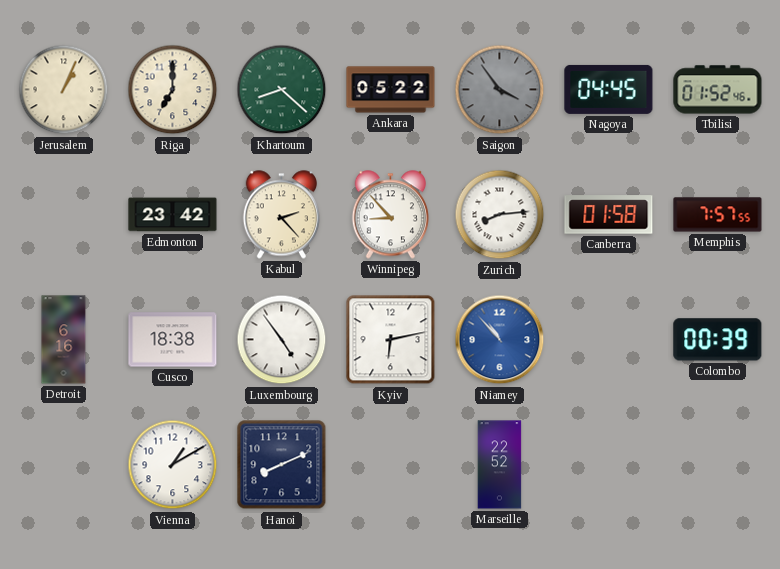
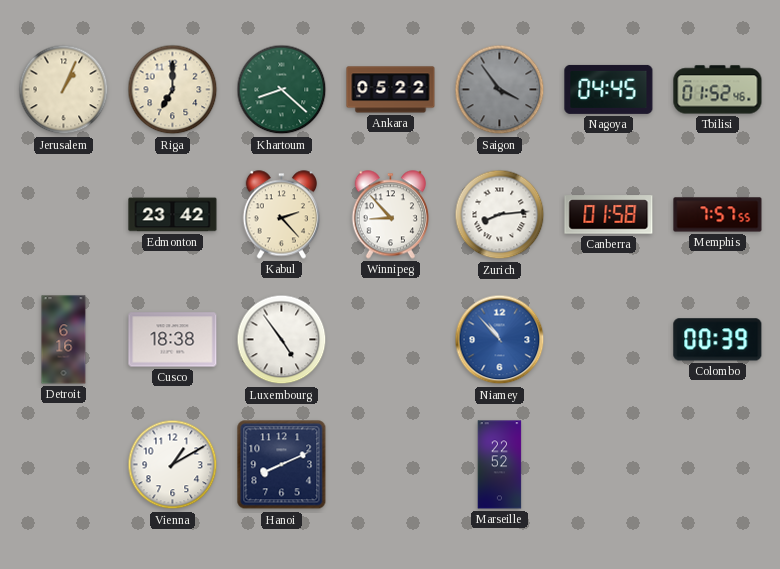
Kyiv: 6:13 -> none
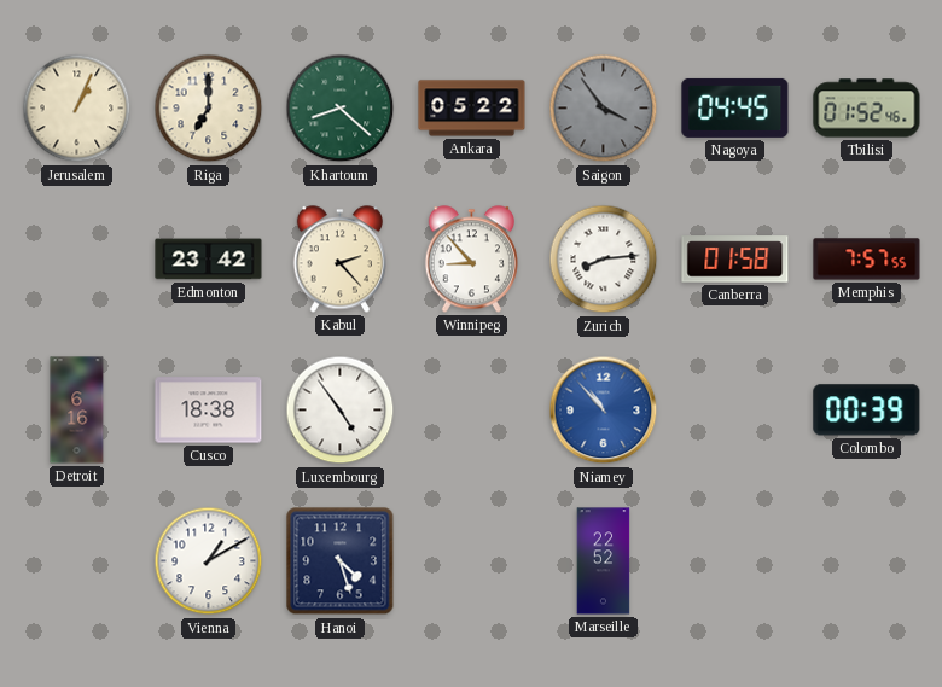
Hanoi: 8:11 -> 4:27
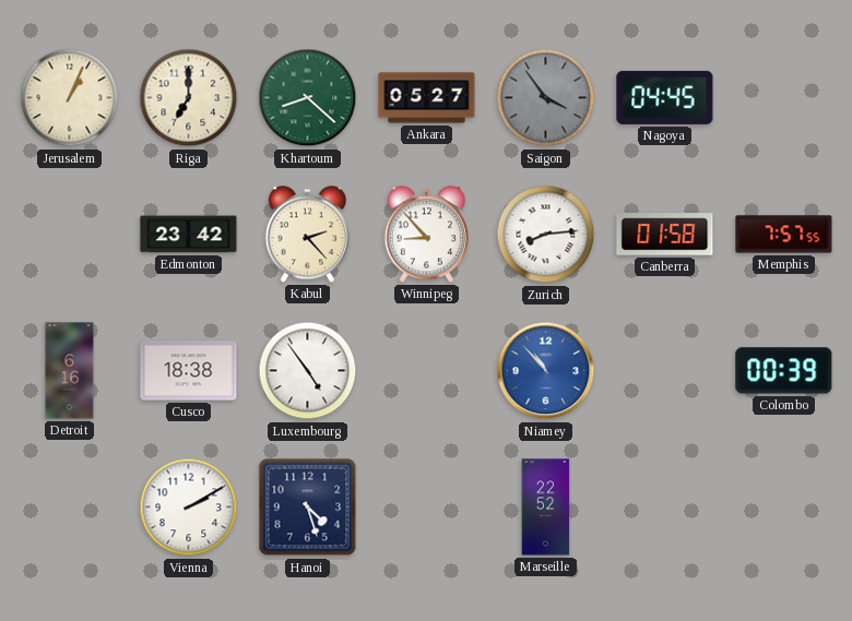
Ankara: 05:22 -> 05:27
Tbilisi: 01:52 -> none
Vienna: 1:10 -> 2:10
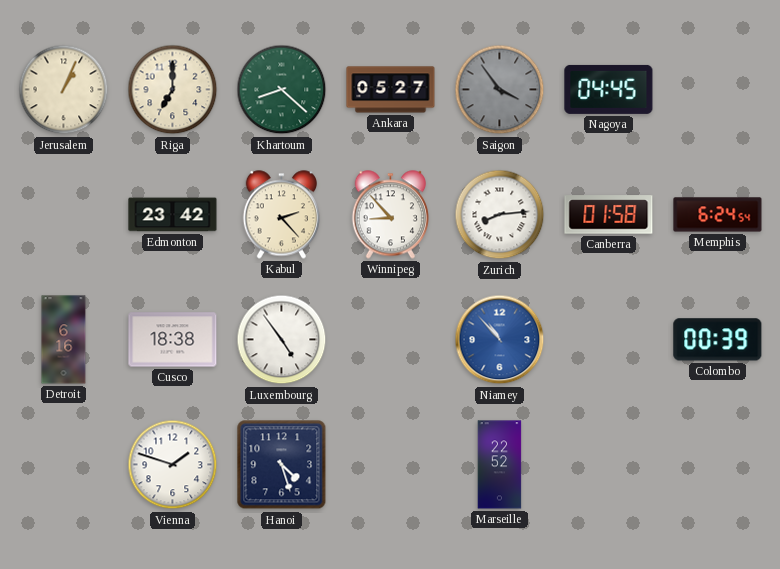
Memphis: 7:57 -> 6:24
Vienna: 2:10 -> 1:48
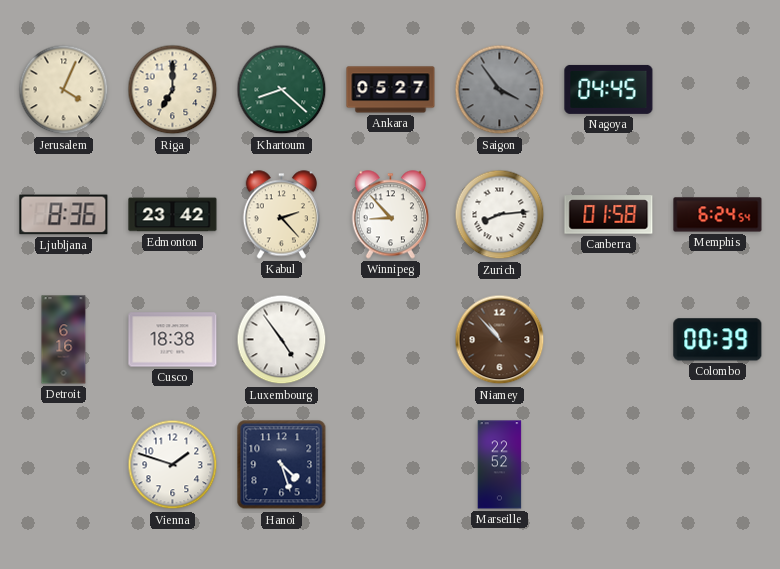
Jerusalem: 1:04 -> 4:04
Ljubljana: none -> 8:36
Niamey dial: blue -> brown
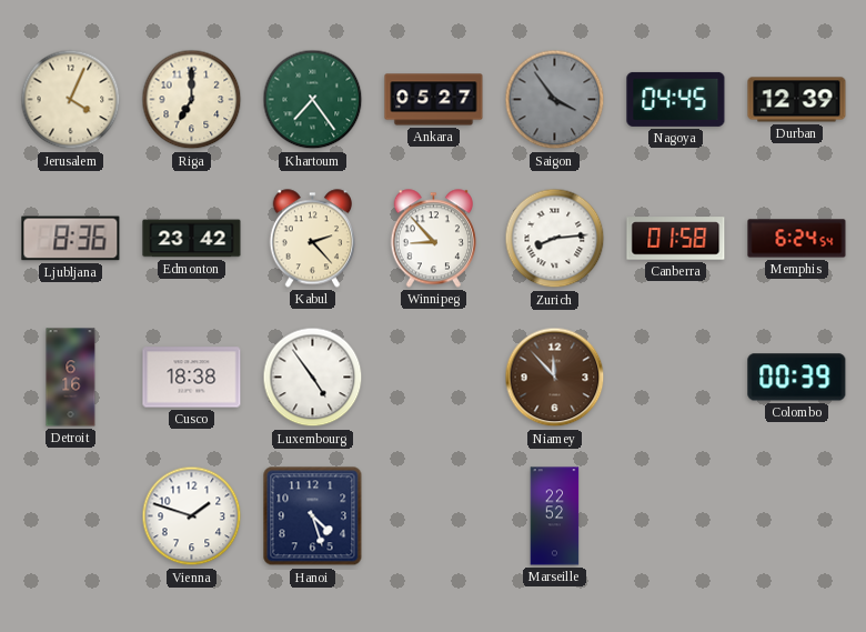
Khartoum: 8:22 -> 7:24
Durban: none -> 12:39
Niamey: 10:53 -> 11:53
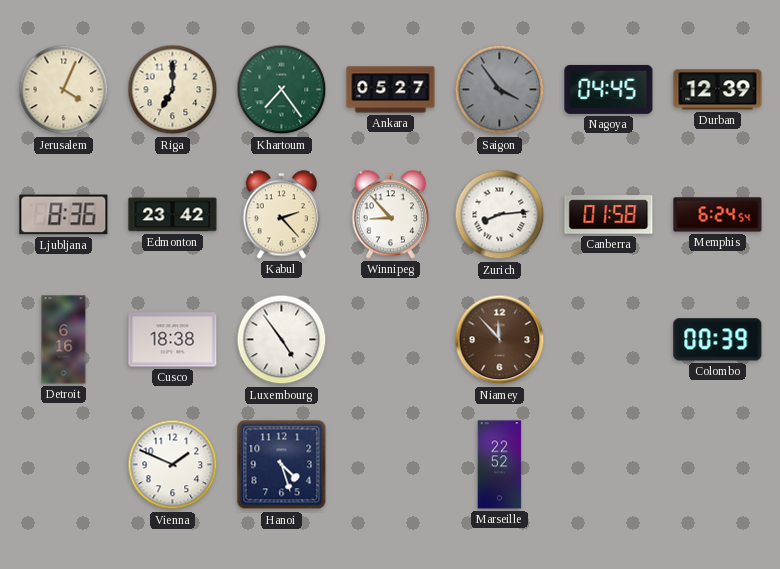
Vienna: 1:48 -> 1:49
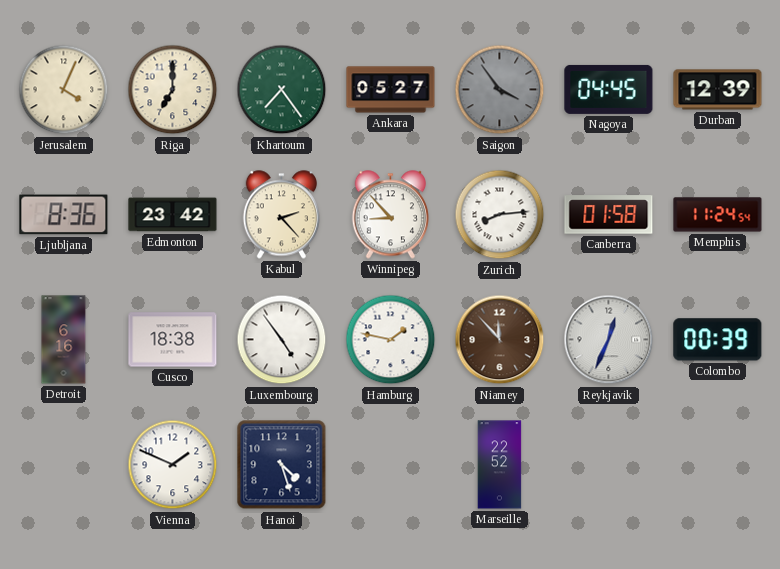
Memphis: 6:24 -> 11:24
Hamburg: none -> 1:47
Reykjavik: none -> 12:34
